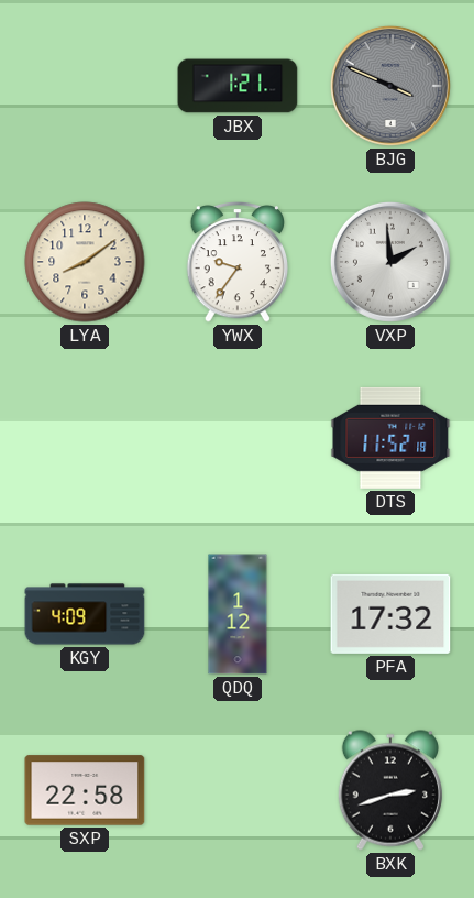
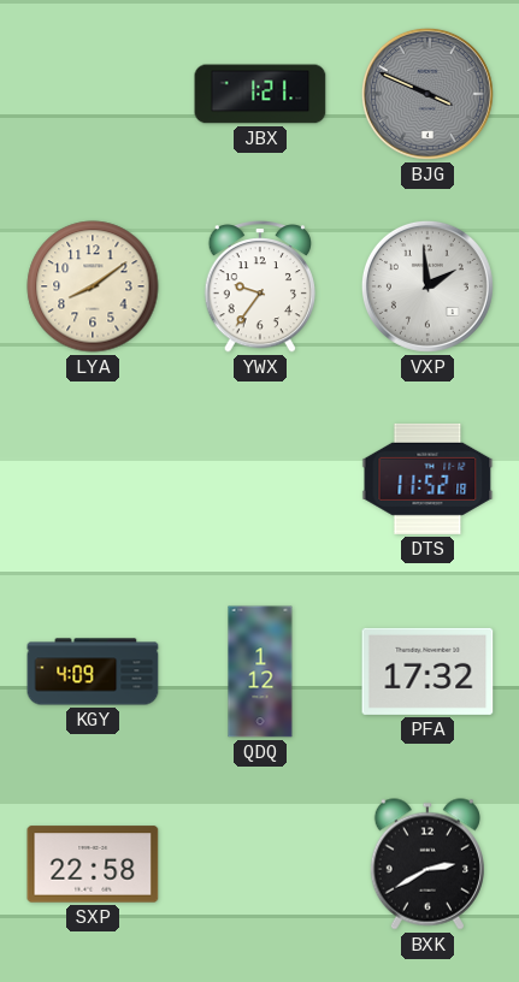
BXK: 2:42 -> 2:40
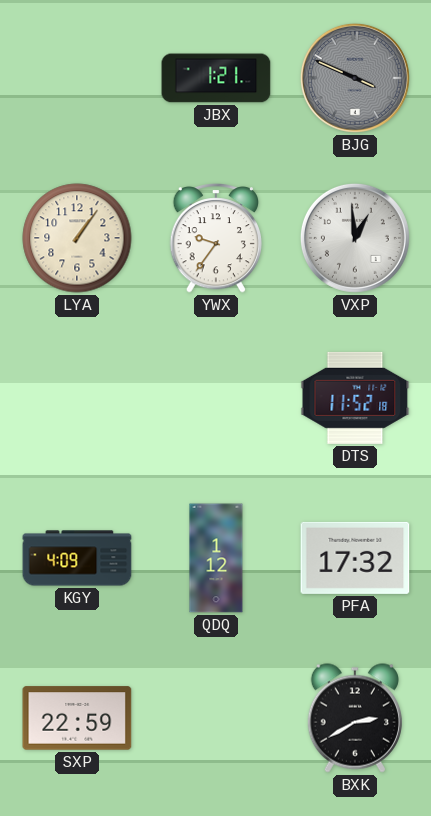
LYA: 8:09 -> 1:06
VXP: 1:59 -> 12:59
SXP: 22:58 -> 22:59
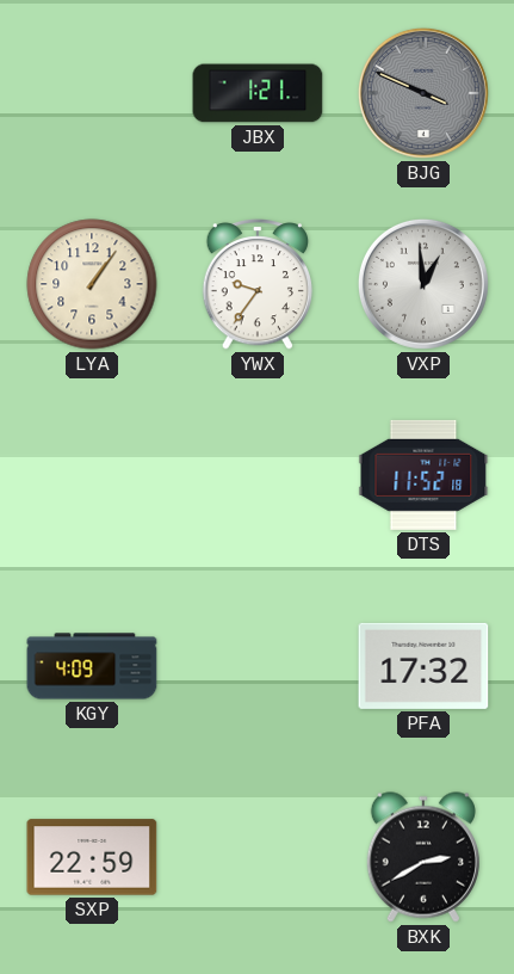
QDQ: 1:12 -> none
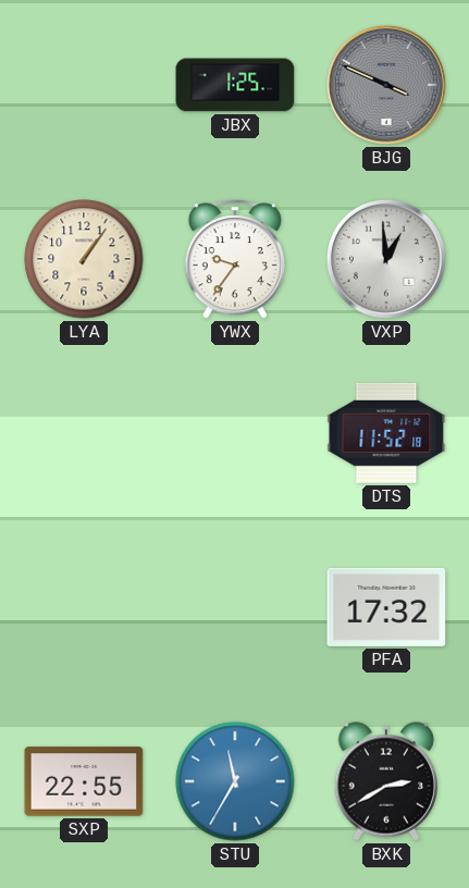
JBX: 1:21 -> 1:25
KGY: 4:09 -> none
SXP: 22:59 -> 22:55
STU: none -> 11:35
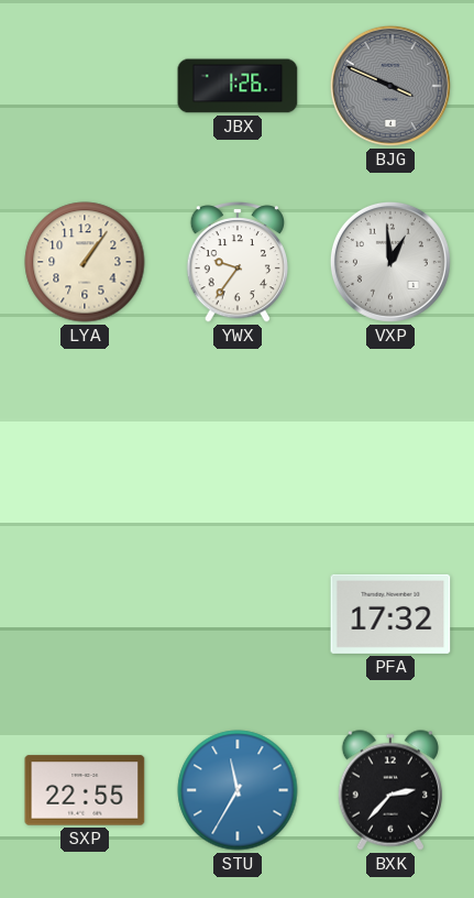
JBX: 1:25 -> 1:26
DTS: 11:52 -> none
BXK: 2:40 -> 2:37
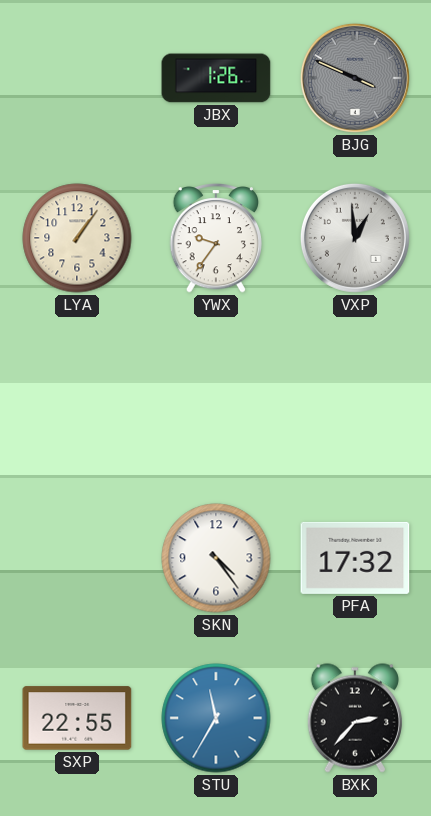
SKN: none -> 4:24
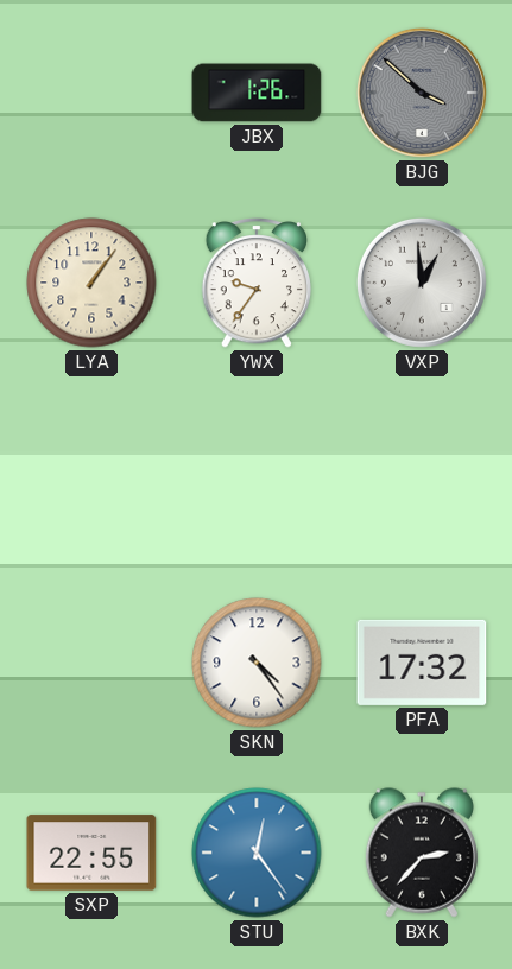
BJG: 3:49 -> 3:52
STU: 11:35 -> 12:24
